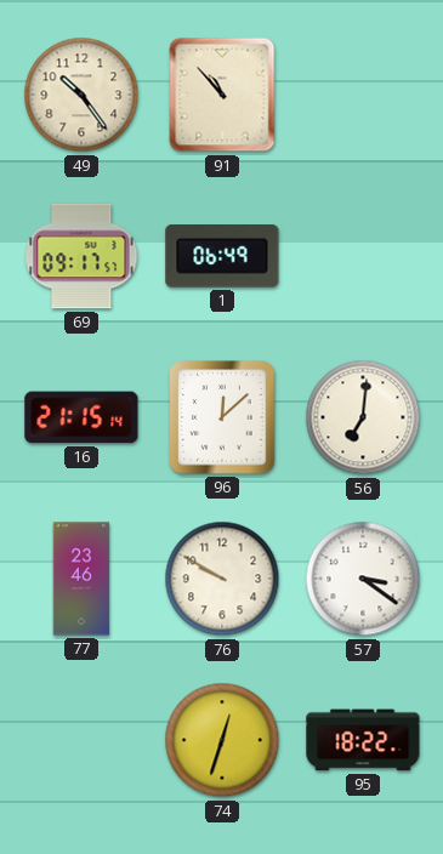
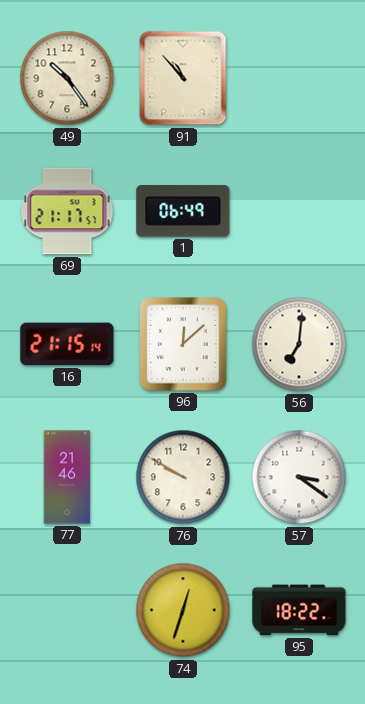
69: 09:17 -> 21:17
77: 23:46 -> 21:46
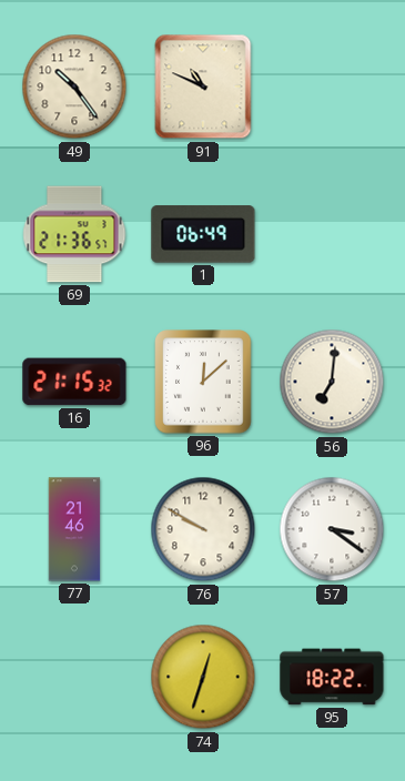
91: 10:53 -> 10:49
69: 21:17 -> 21:36
16: 21:15:14 -> 21:15:32
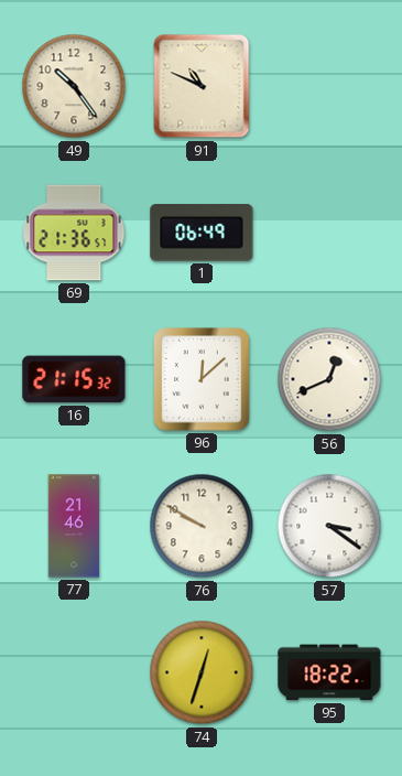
56: 7:01 -> 12:41
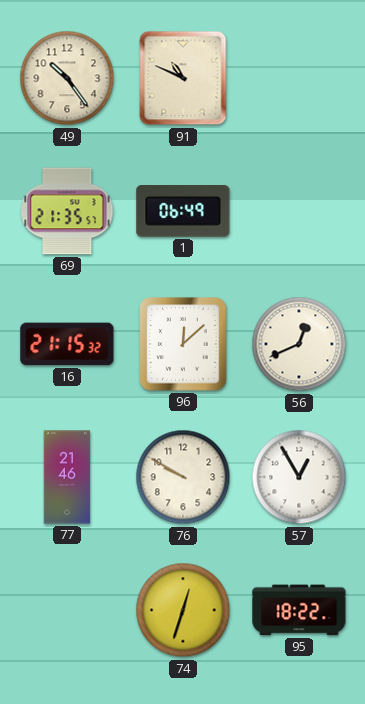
69: 21:36 -> 21:35
57: 3:21 -> 12:55
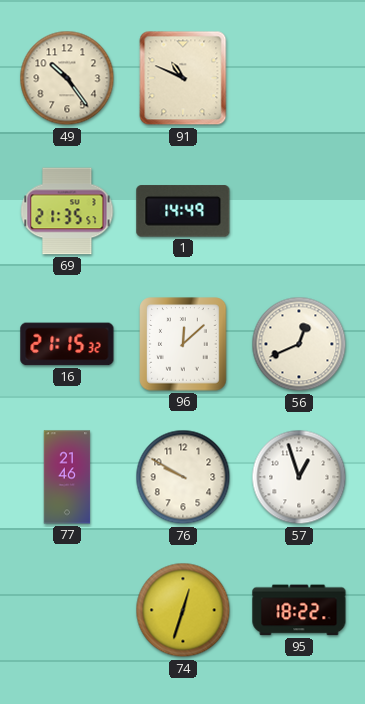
1: 06:49 -> 14:49
57: 12:55 -> 12:57
